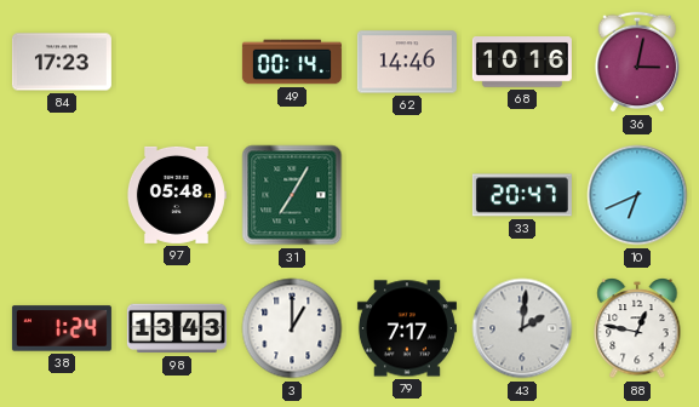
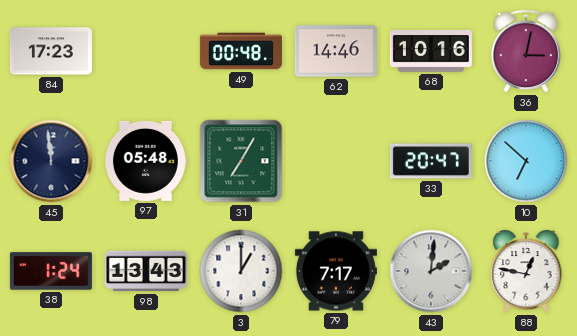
49: 00:14 -> 00:48
45: none -> 11:59
10: 6:41 -> 6:52
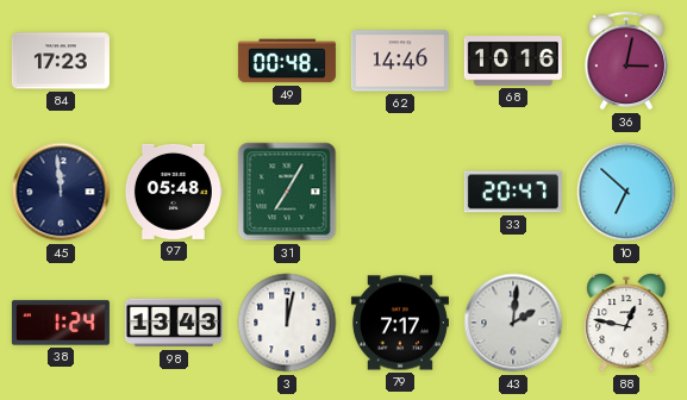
3: 1:00 -> 12:02
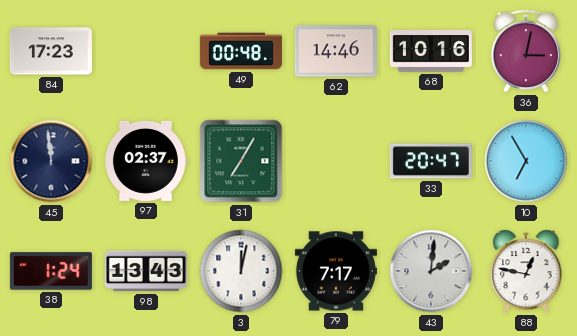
97: 05:48 -> 02:37
10: 6:52 -> 6:55
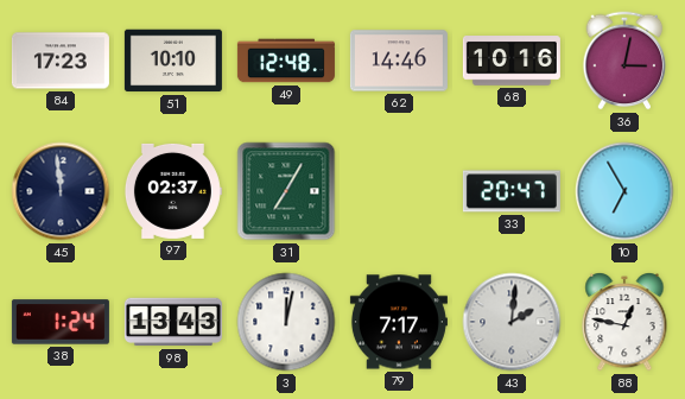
51: none -> 10:10
49: 00:48 -> 12:48
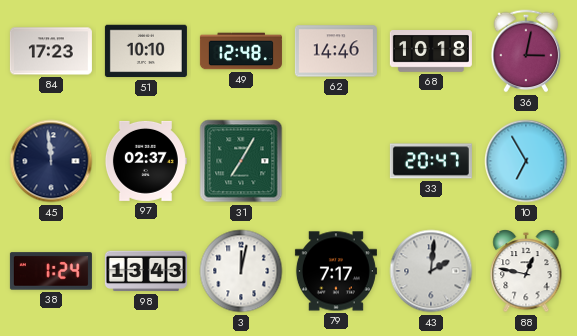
68: 10:16 -> 10:18
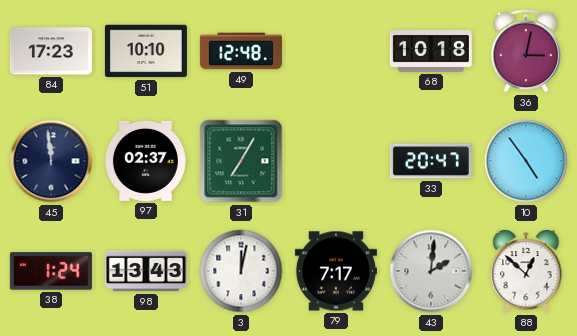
62: 14:46 -> none
10: 6:55 -> 4:54
88: 12:47 -> 12:52
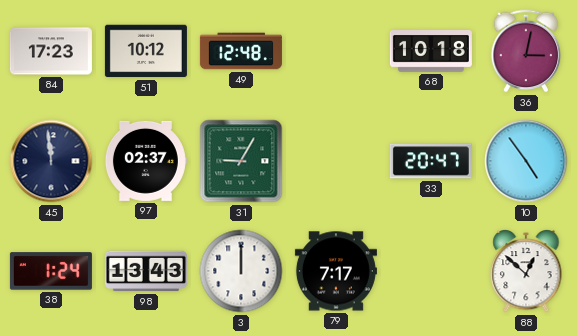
51: 10:10 -> 10:12
31: 7:05 -> 9:05
3: 12:02 -> 12:00
43: 2:01 -> none
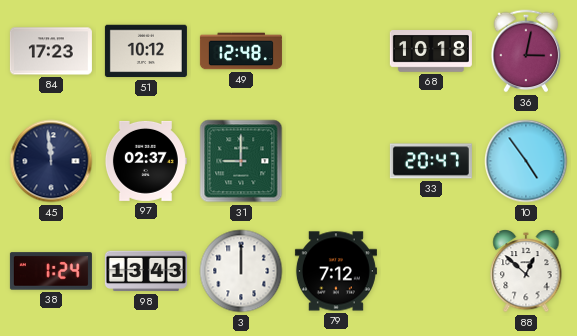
31: 9:05 -> 9:00
79: 7:17 -> 7:12
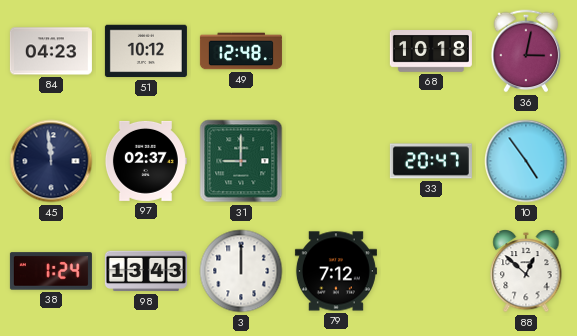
84: 17:23 -> 04:23
